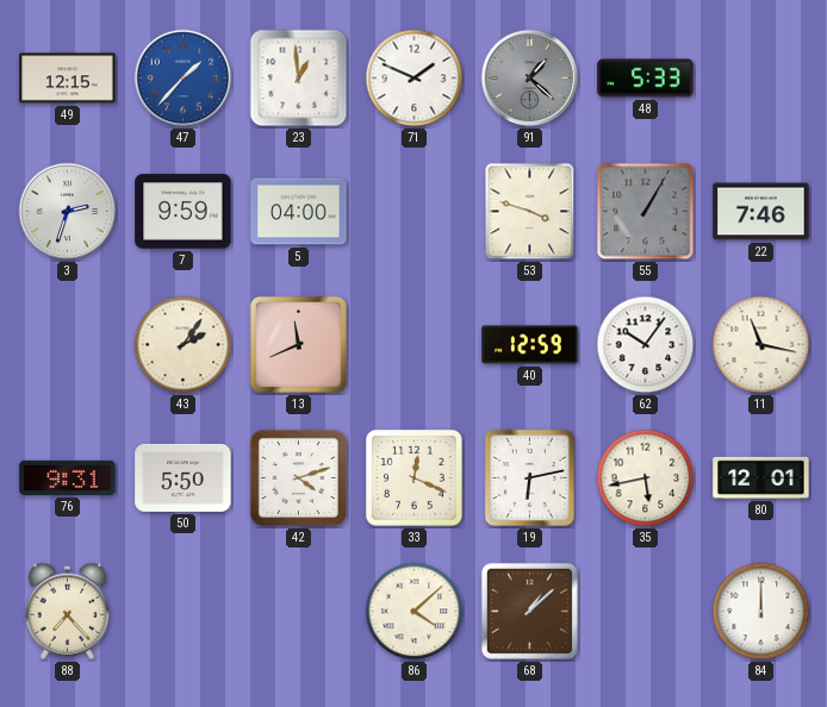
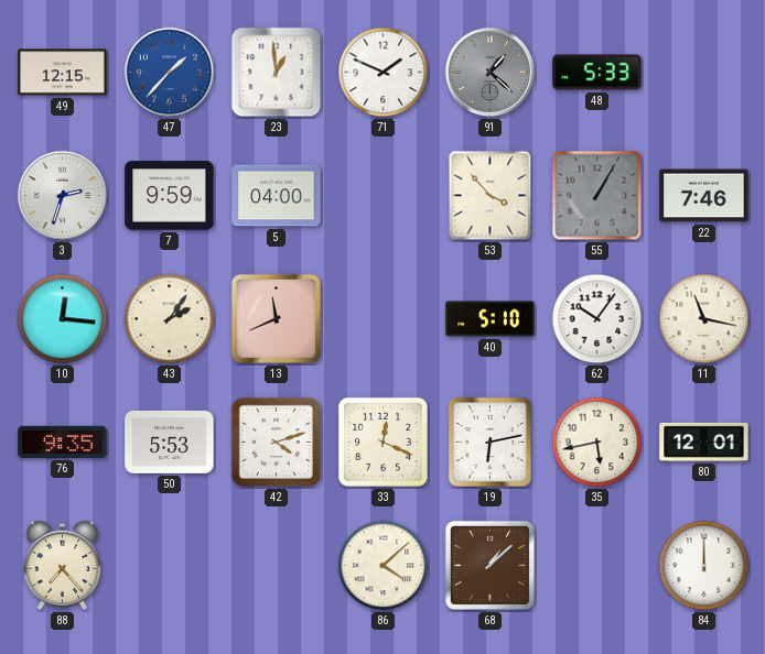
53: 3:48 -> 3:53
10: none -> 12:16
40: 12:59 -> 5:10
76: 9:31 -> 9:35
50: 5:50 -> 5:53
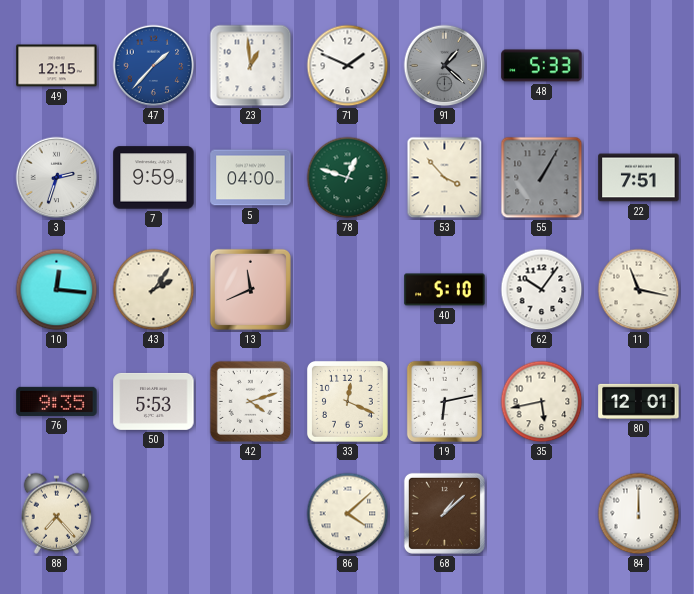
78: none -> 12:48
22: 7:46 -> 7:51
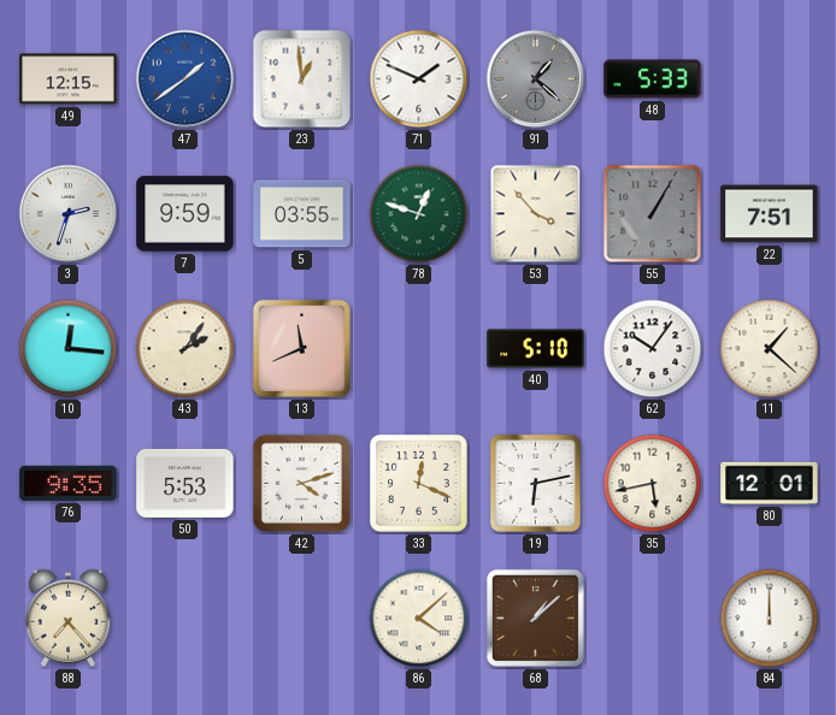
47: 1:37 -> 1:39
5: 04:00 -> 03:55
11: 11:17 -> 1:22
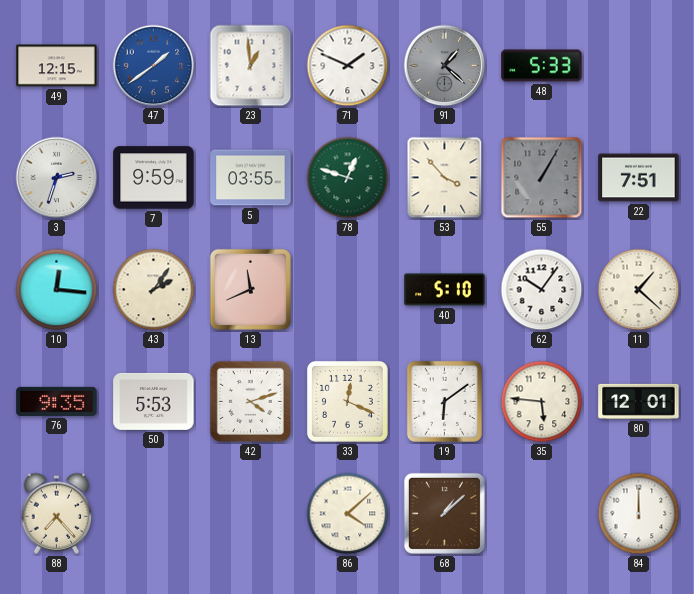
19: 6:13 -> 6:09
35: 5:43 -> 5:46
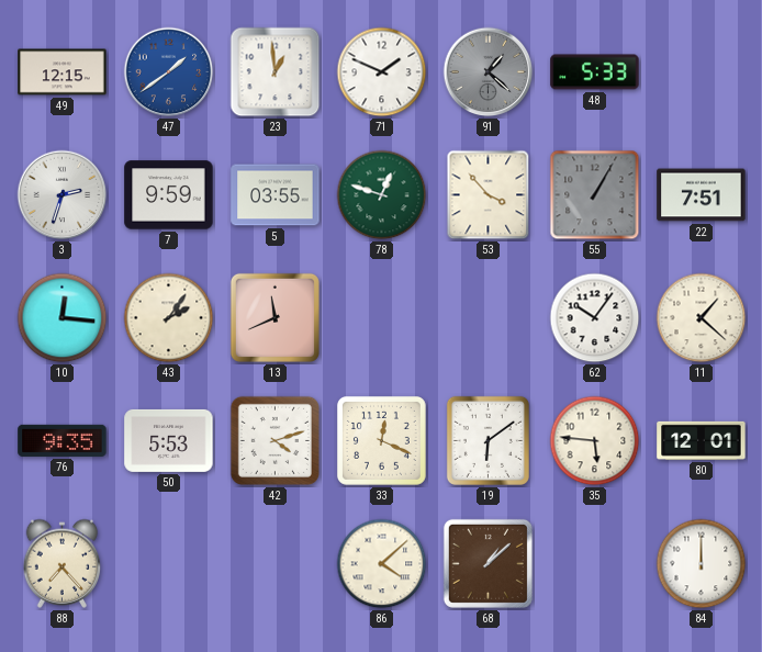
40: 5:10 -> none
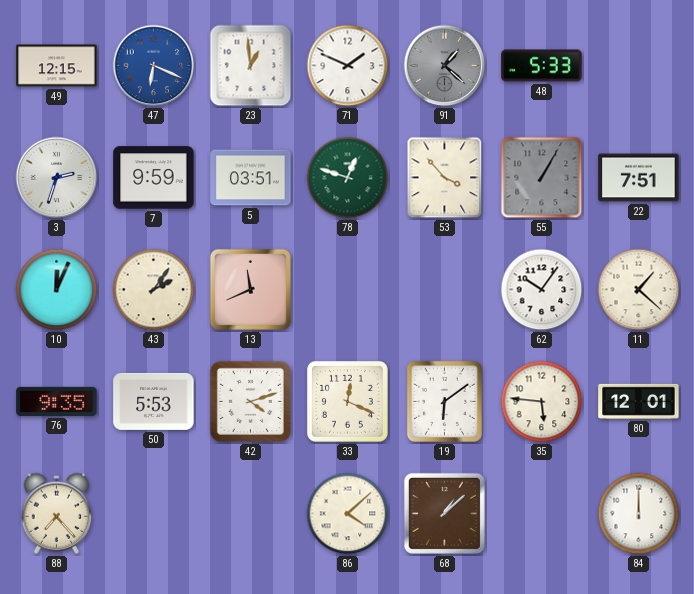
47: 1:39 -> 6:19
5: 03:55 -> 03:51
10: 12:16 -> 12:04
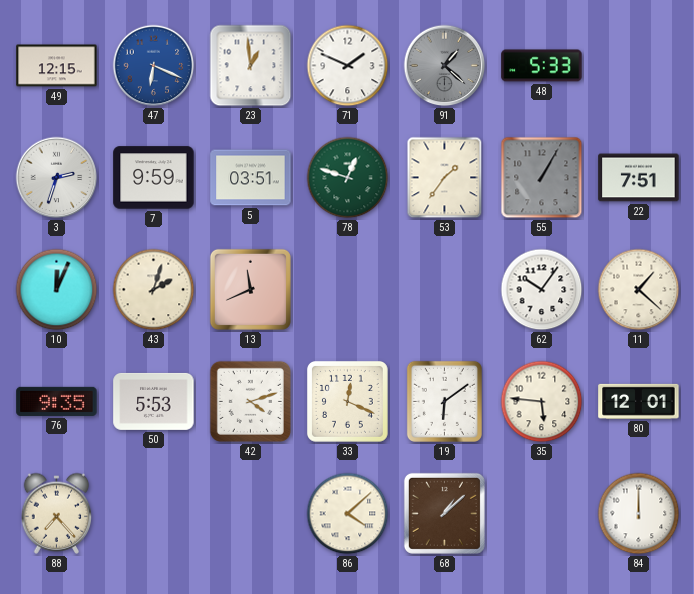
53: 3:53 -> 1:36
43: 2:06 -> 2:03
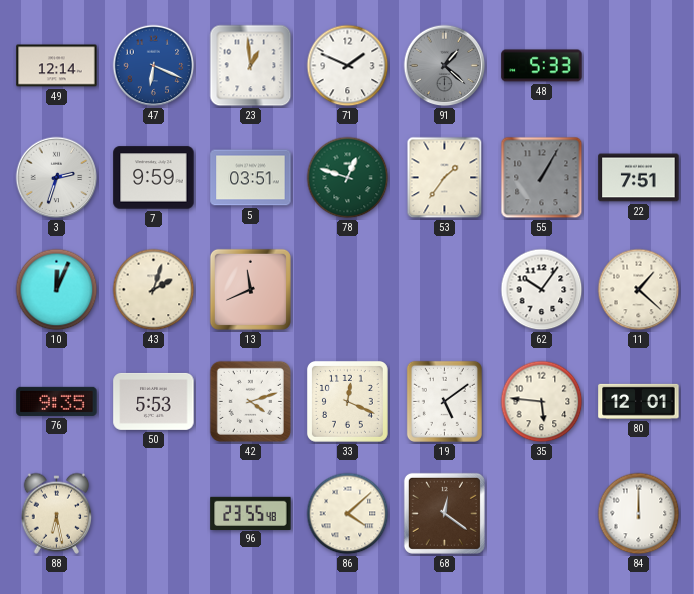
49: 12:15 -> 12:14
19: 6:09 -> 5:09
88: 7:23 -> 6:28
96: none -> 23:55
68: 1:08 -> 12:21
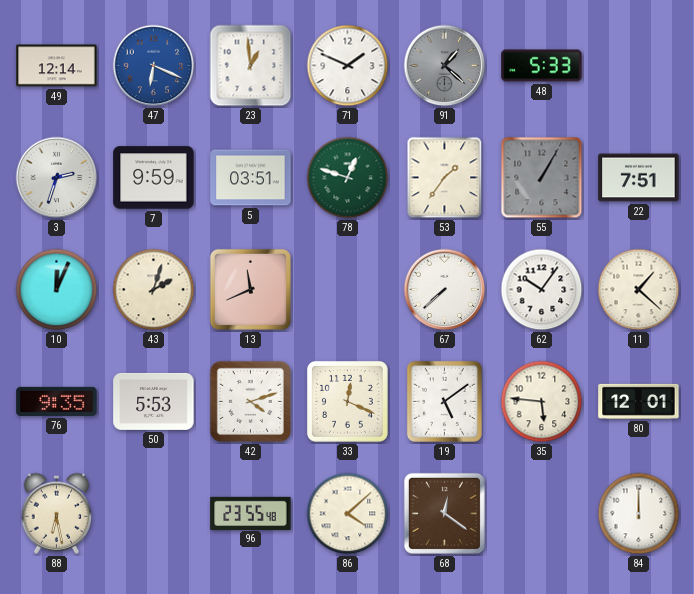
67: none -> 7:38
